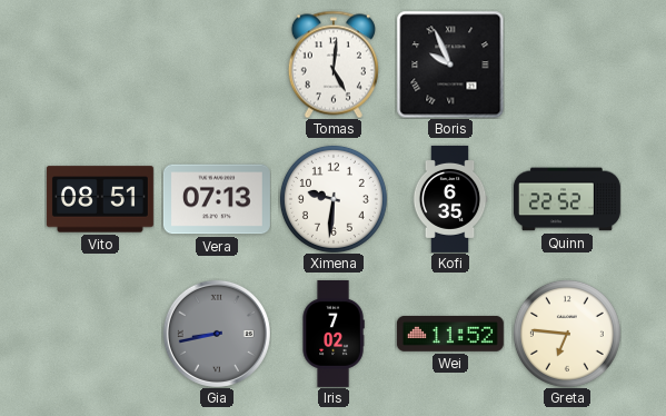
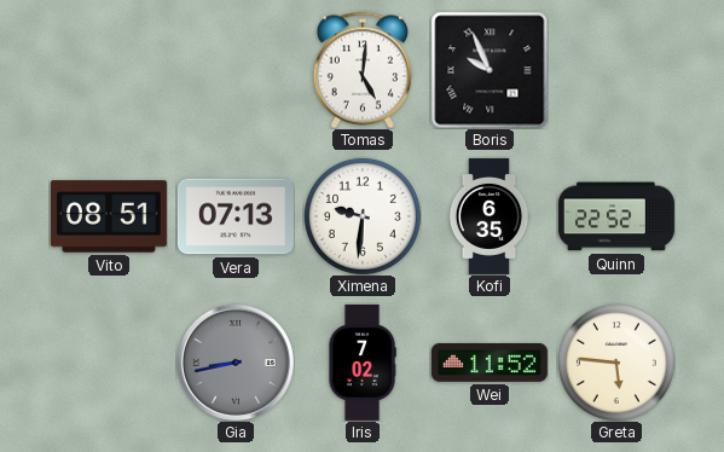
Greta: 6:46 -> 5:46
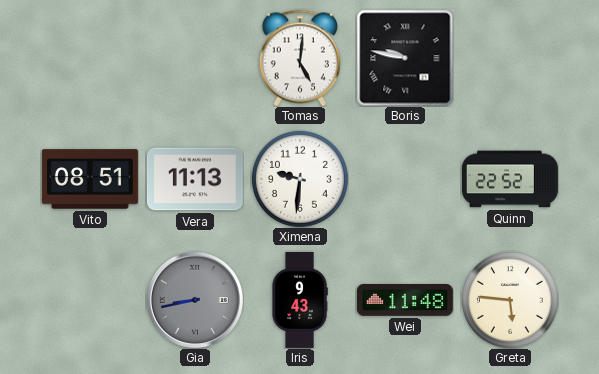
Boris: 9:56 -> 9:47
Vera: 07:13 -> 11:13
Kofi: 6:35 -> none
Iris: 7:02 -> 9:43
Wei: 11:52 -> 11:48
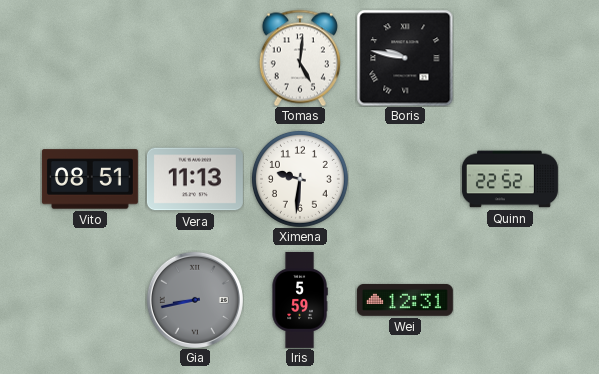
Iris: 9:43 -> 5:59
Wei: 11:48 -> 12:31
Greta: 5:46 -> none
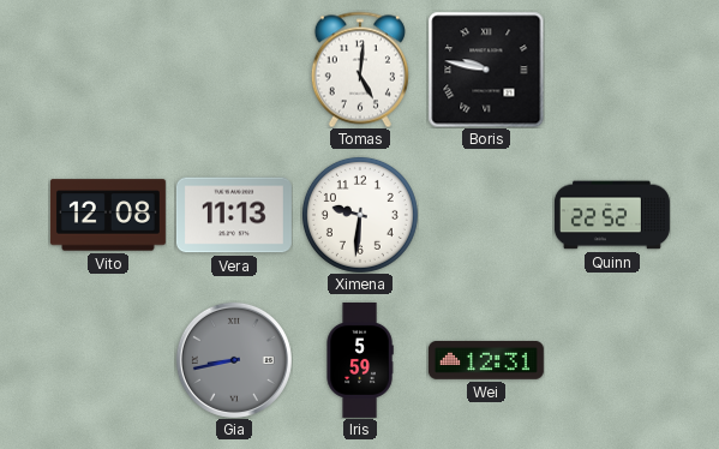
Vito: 08:51 -> 12:08
